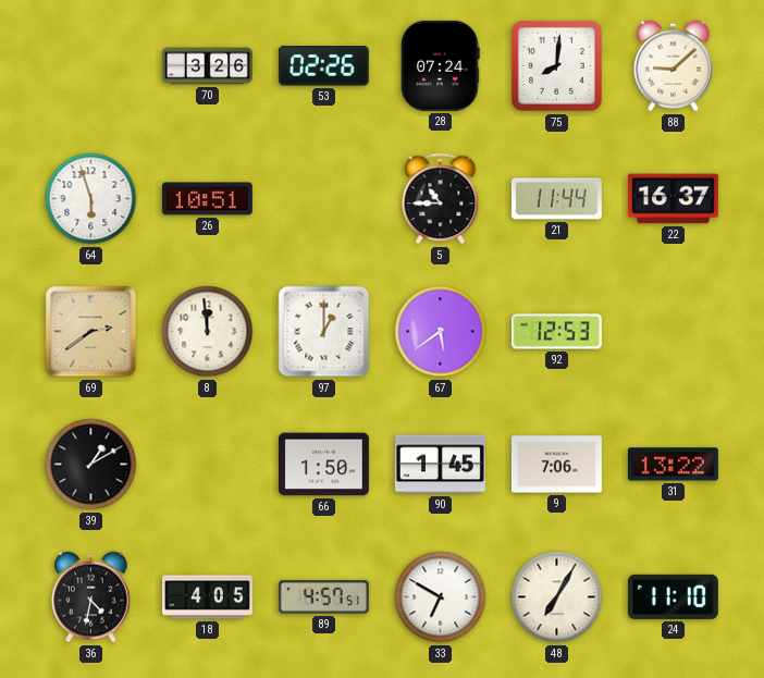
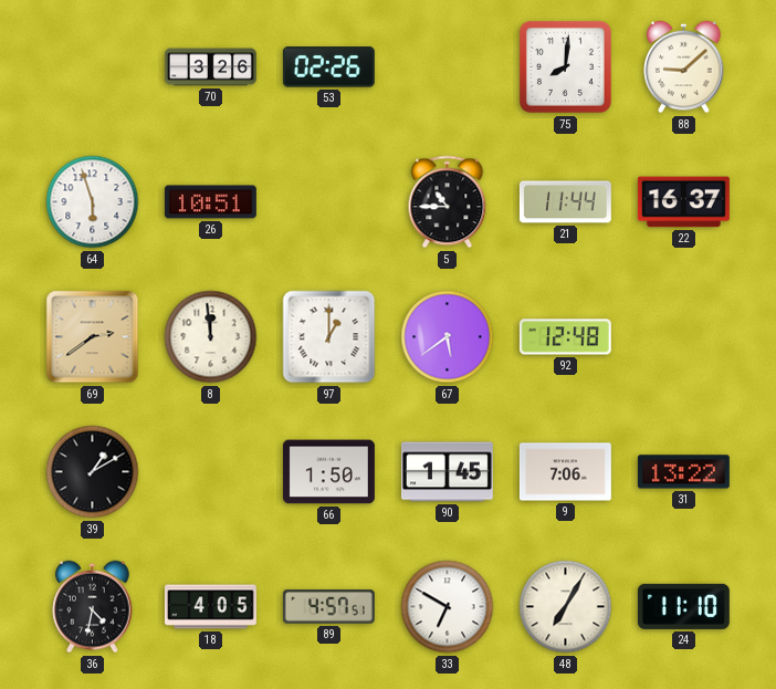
28: 07:24 -> none
92: 12:53 -> 12:48
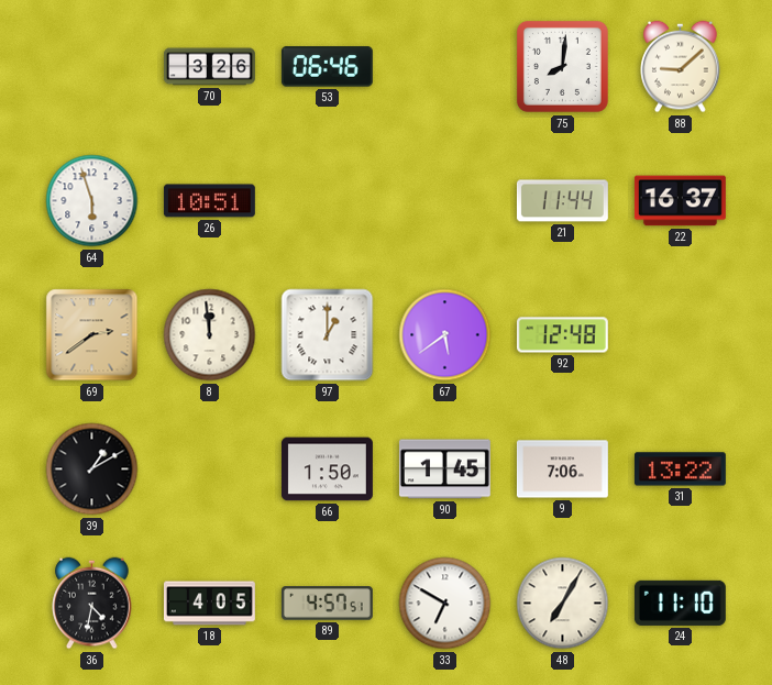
53: 02:26 -> 06:46
5: 10:45 -> none
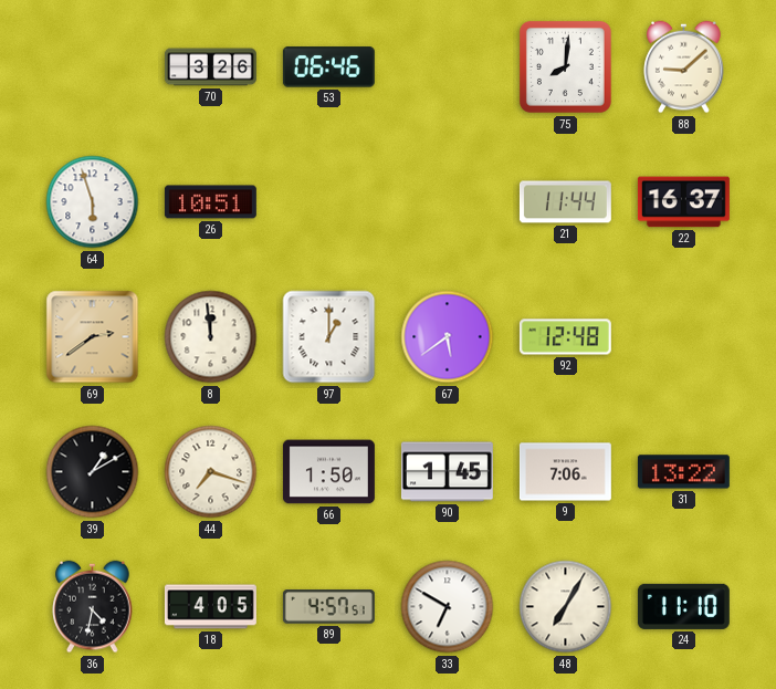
44: none -> 7:18
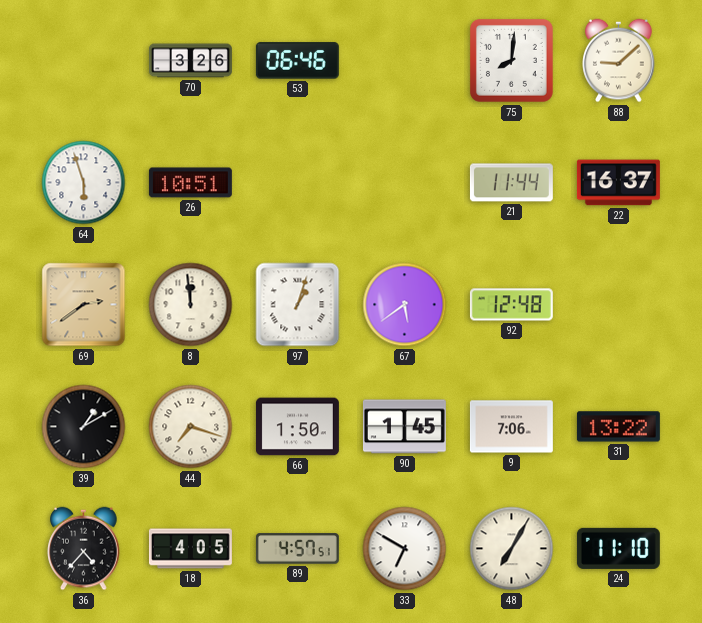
97: 1:00 -> 1:03
36: 4:32 -> 4:37
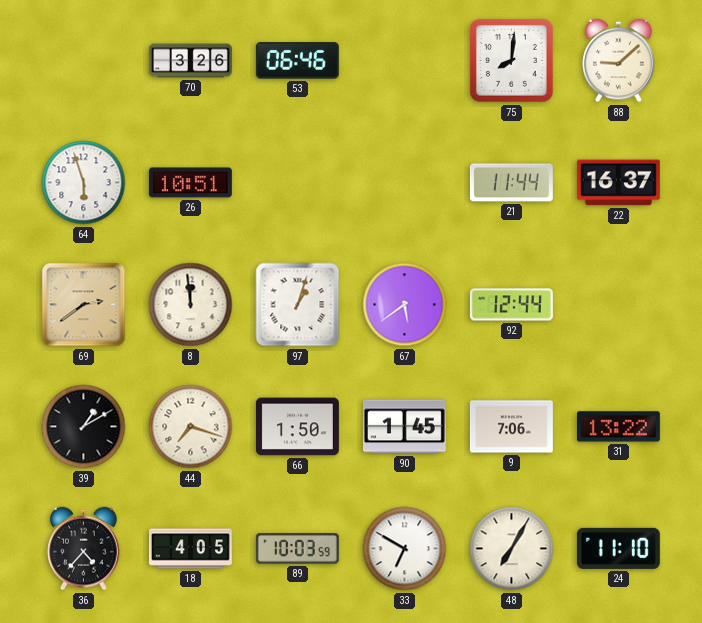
92: 12:48 -> 12:44
89: 4:57 -> 10:03
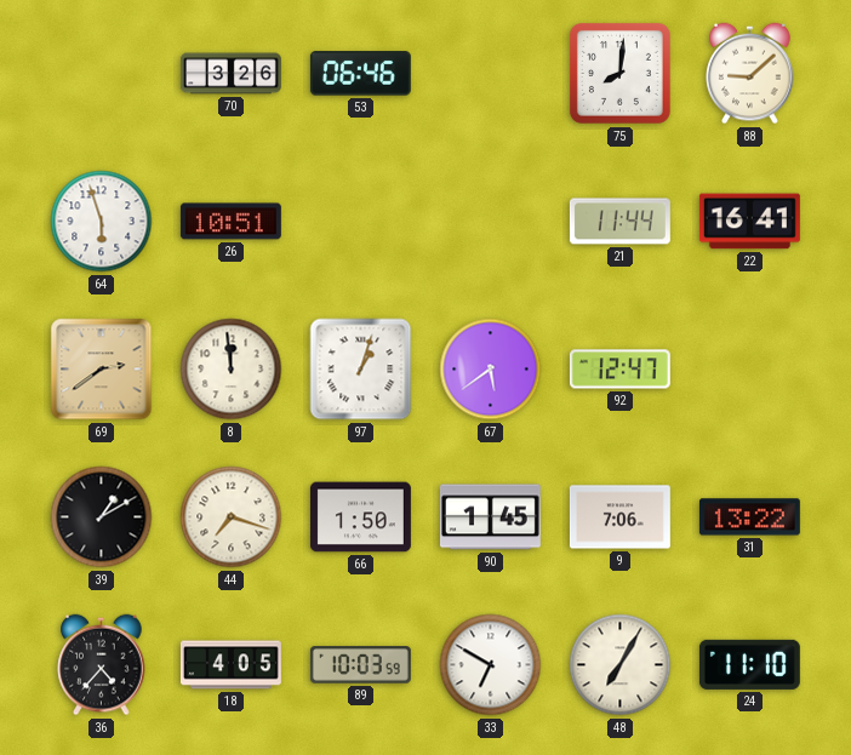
22: 16:37 -> 16:41
92: 12:44 -> 12:47
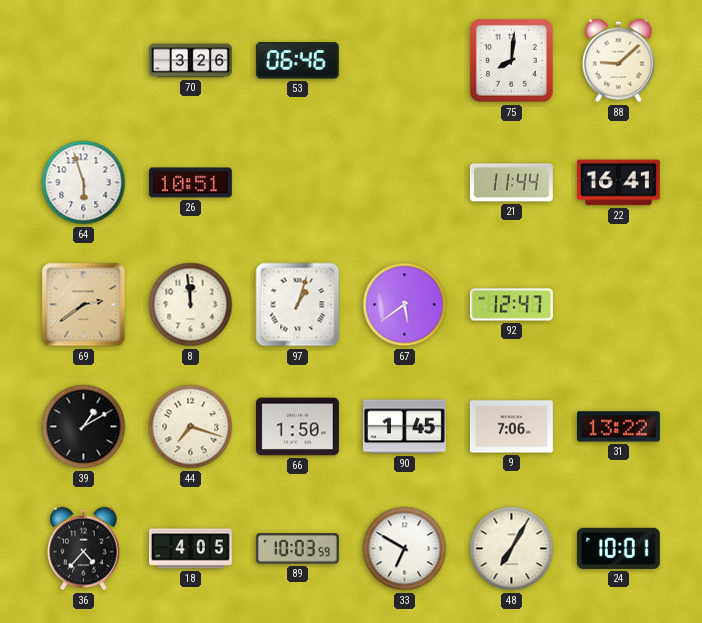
24: 11:10 -> 10:01
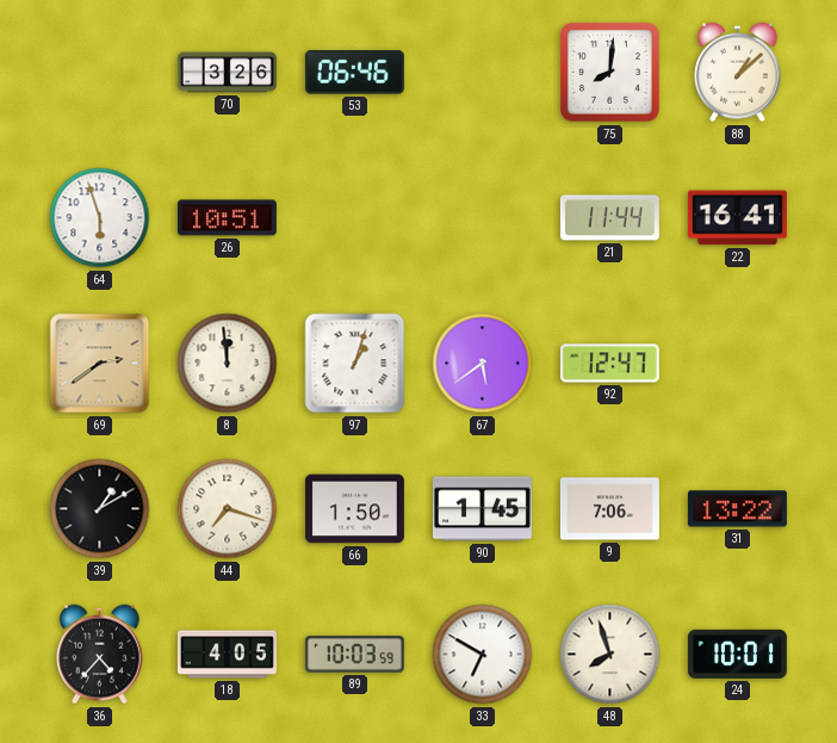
88: 9:08 -> 1:08
48: 7:05 -> 7:57
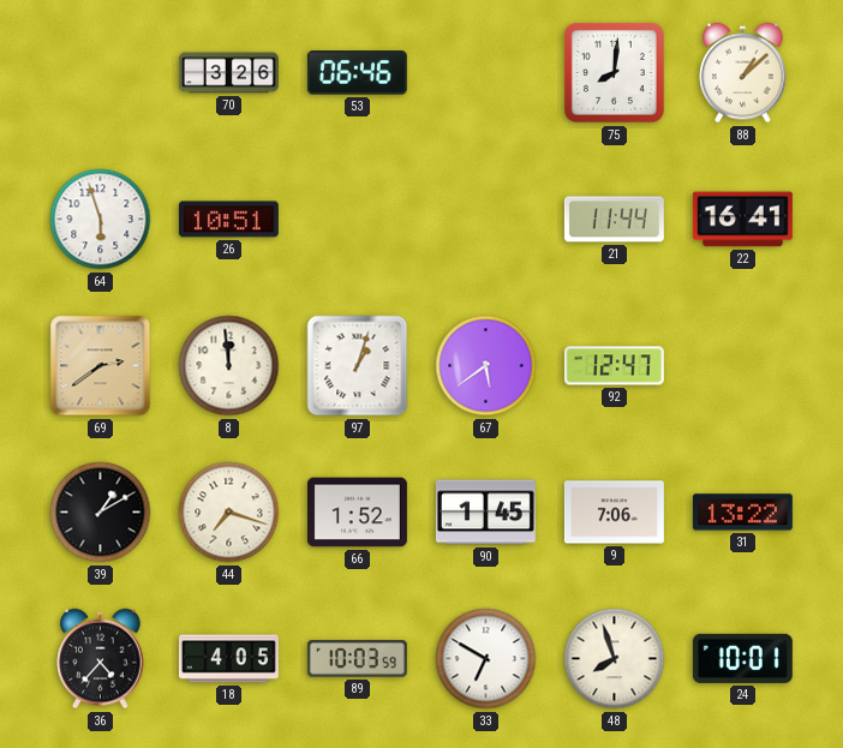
66: 1:50 -> 1:52
